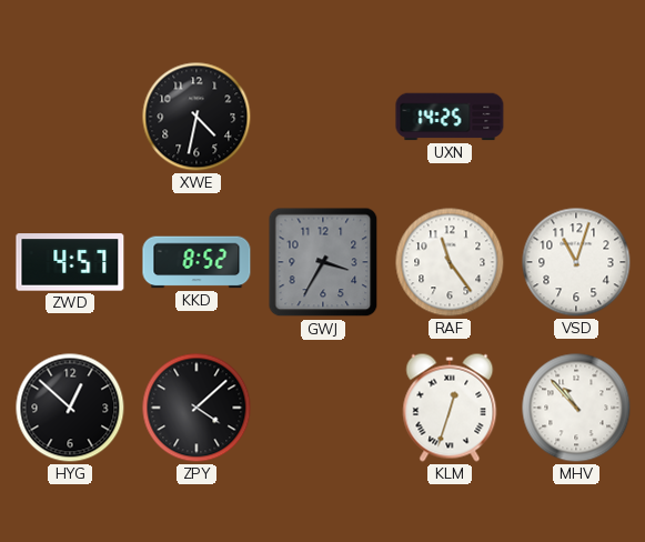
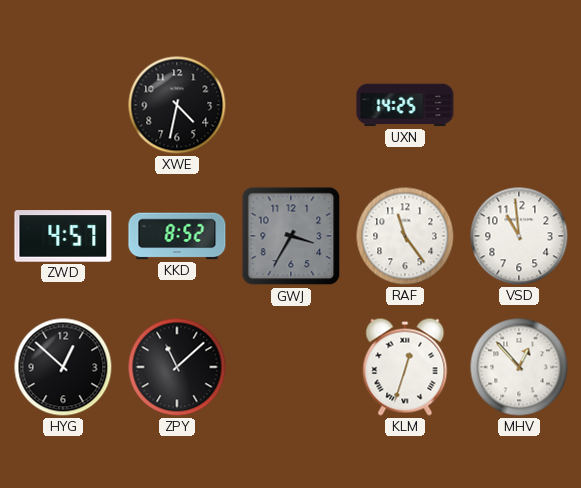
VSD: 11:03 -> 10:59
ZPY: 4:08 -> 11:08
MHV: 10:53 -> 12:53
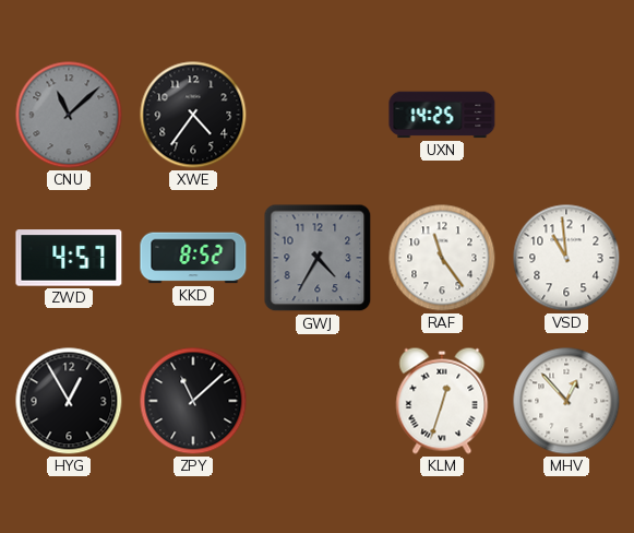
CNU: none -> 11:08
XWE: 4:32 -> 4:36
GWJ: 3:35 -> 4:35
HYG: 12:52 -> 12:55
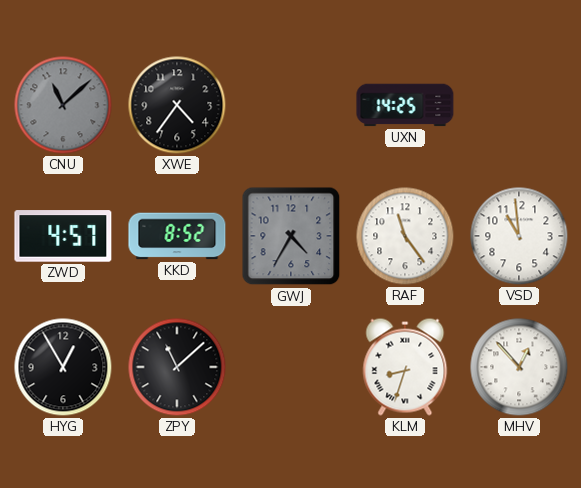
KLM: 12:33 -> 8:33
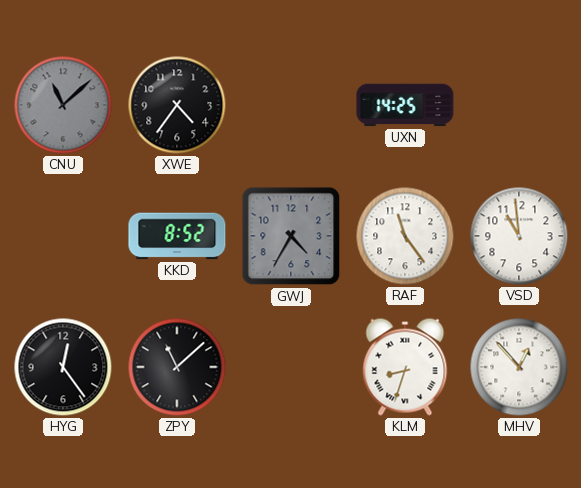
ZWD: 4:57 -> none
HYG: 12:55 -> 12:24
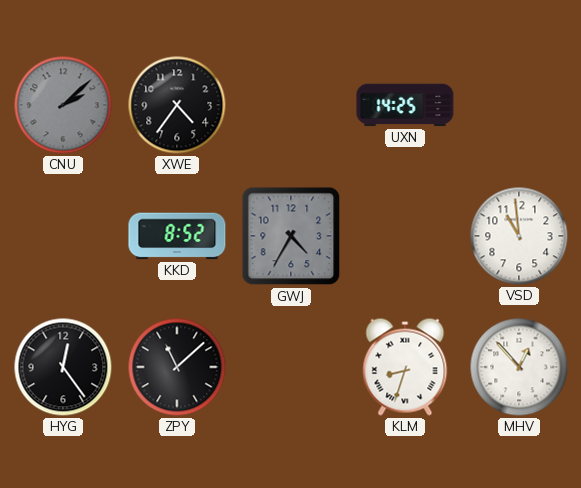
CNU: 11:08 -> 2:08
RAF: 11:24 -> none
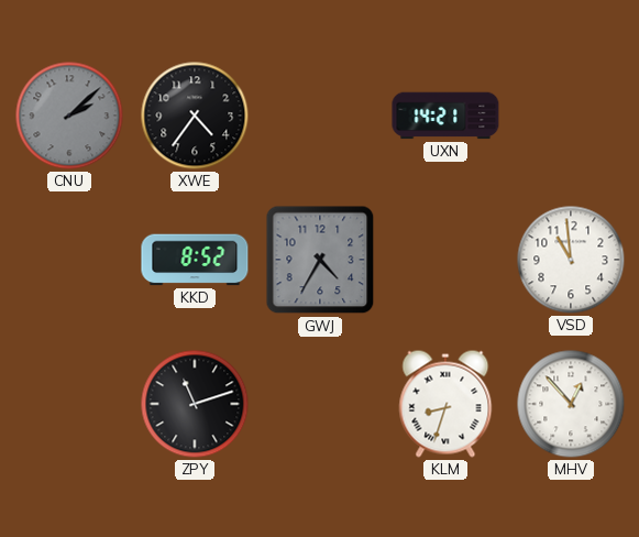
UXN: 14:25 -> 14:21
HYG: 12:24 -> none
ZPY: 11:08 -> 11:12
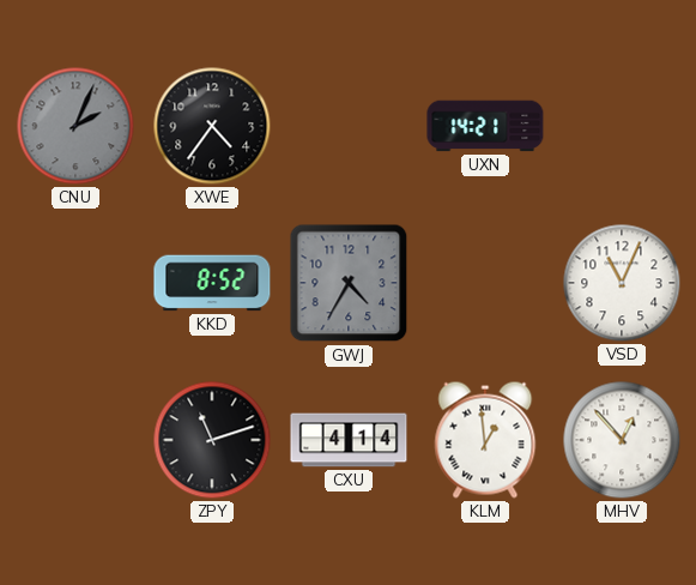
CNU: 2:08 -> 2:04
VSD: 10:59 -> 11:04
CXU: none -> 4:14
KLM: 8:33 -> 12:59
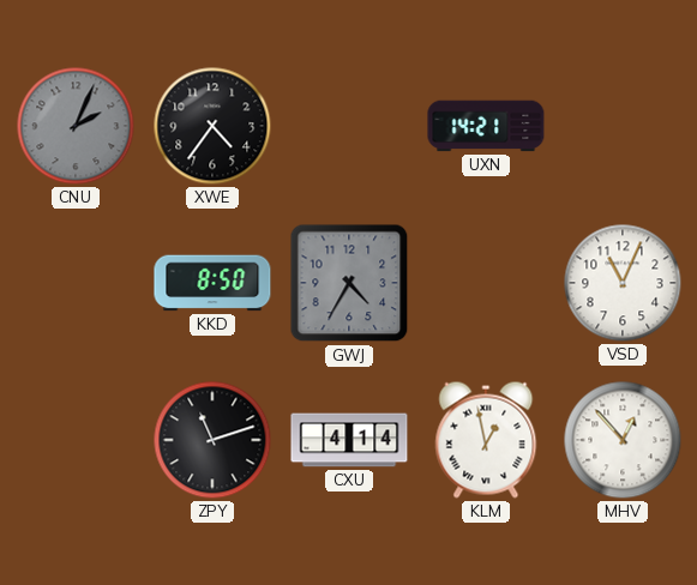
KKD: 8:52 -> 8:50
KLM: 12:59 -> 12:58
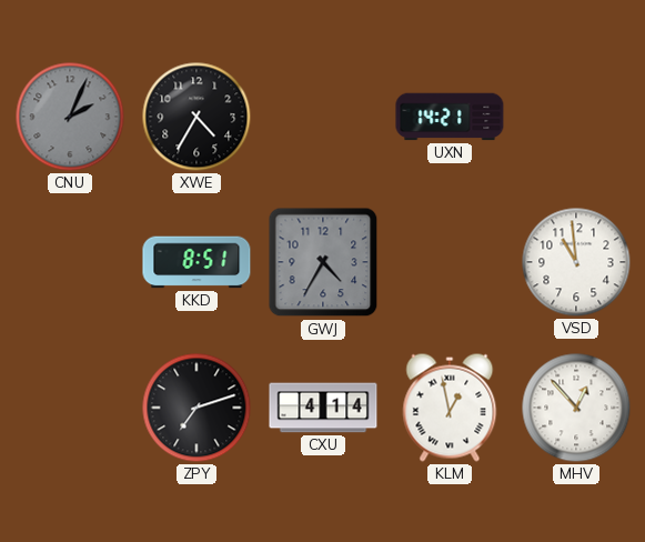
XWE: 4:36 -> 4:35
KKD: 8:50 -> 8:51
VSD: 11:04 -> 10:59
ZPY: 11:12 -> 7:12
